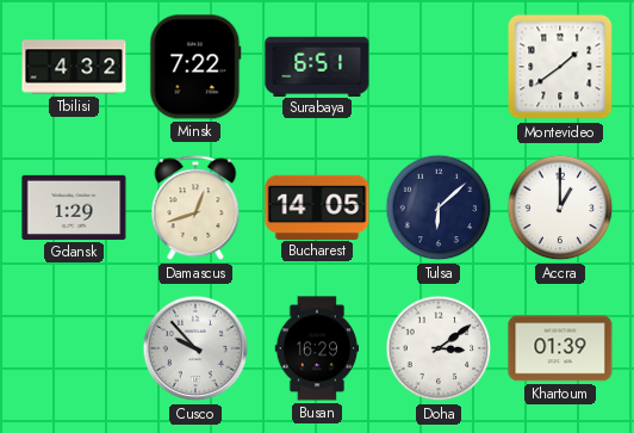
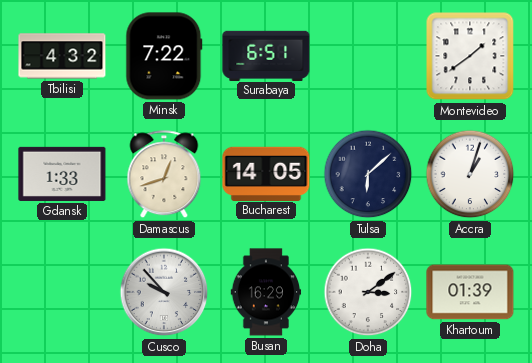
Gdansk: 1:29 -> 1:33
Accra: 1:00 -> 1:03
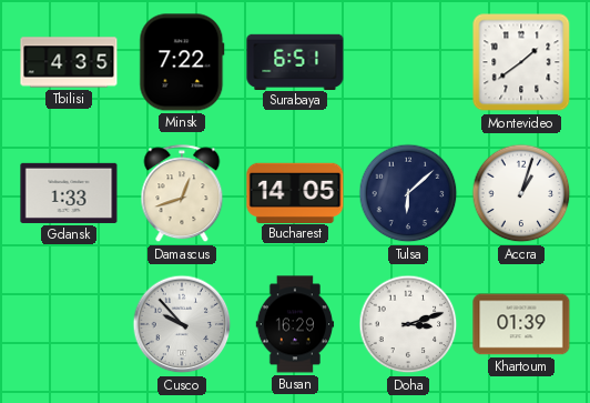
Tbilisi: 4:32 -> 4:35
Doha: 3:09 -> 3:12
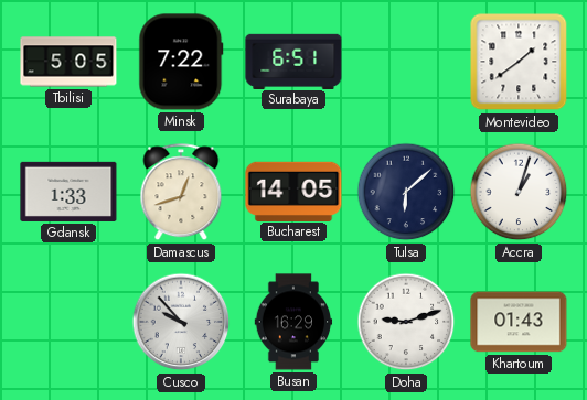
Tbilisi: 4:35 -> 5:05
Doha: 3:12 -> 9:12
Khartoum: 01:39 -> 01:43
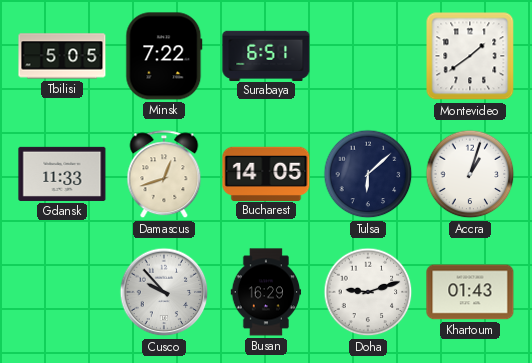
Gdansk: 1:33 -> 11:33
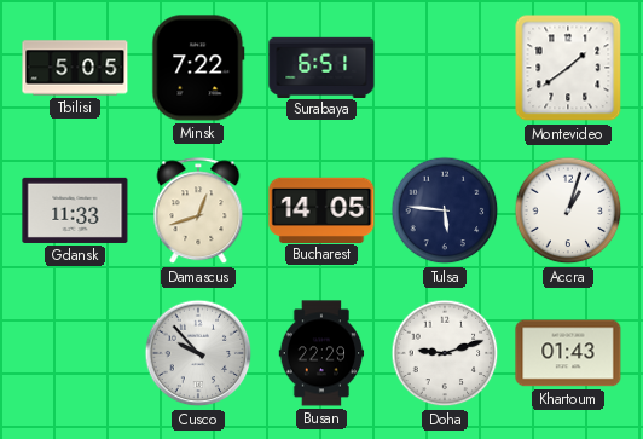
Tulsa: 6:08 -> 5:46
Busan: 16:29 -> 22:29
